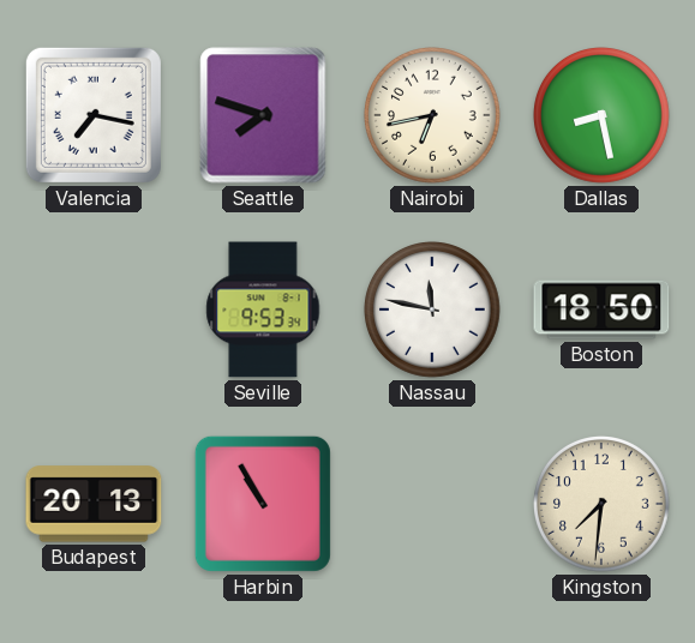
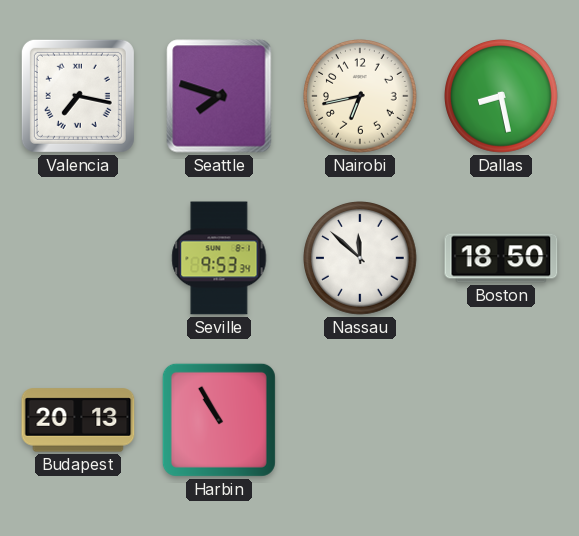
Nassau: 11:47 -> 11:52
Kingston: 7:31 -> none
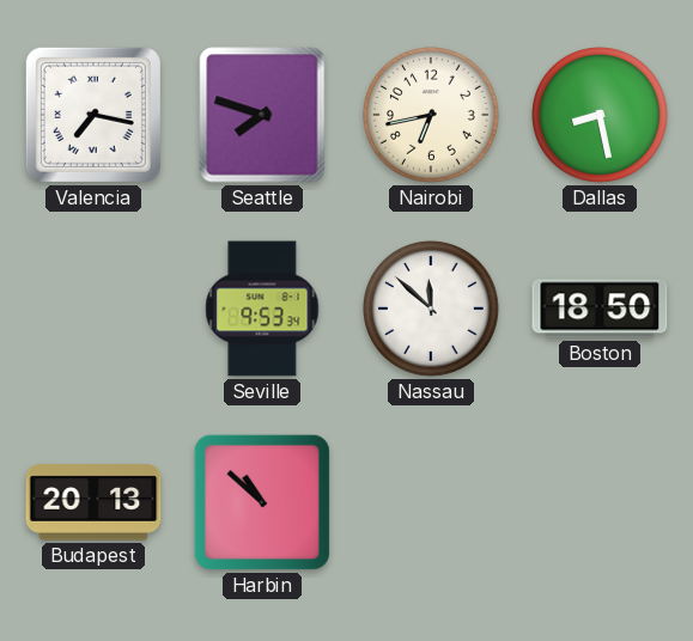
Harbin: 10:55 -> 10:52
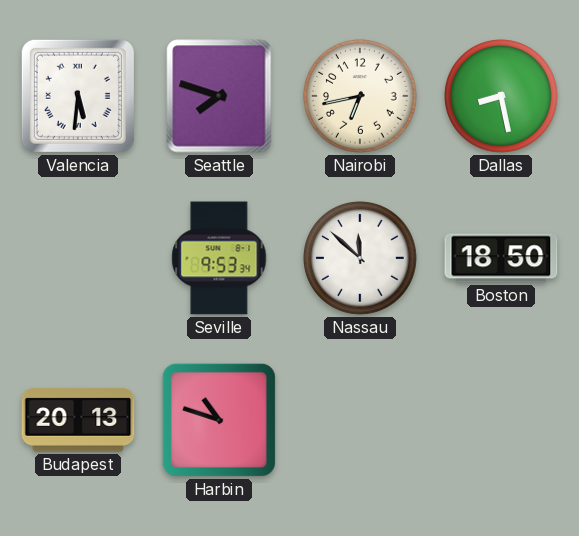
Valencia: 7:17 -> 5:31
Harbin: 10:52 -> 10:48
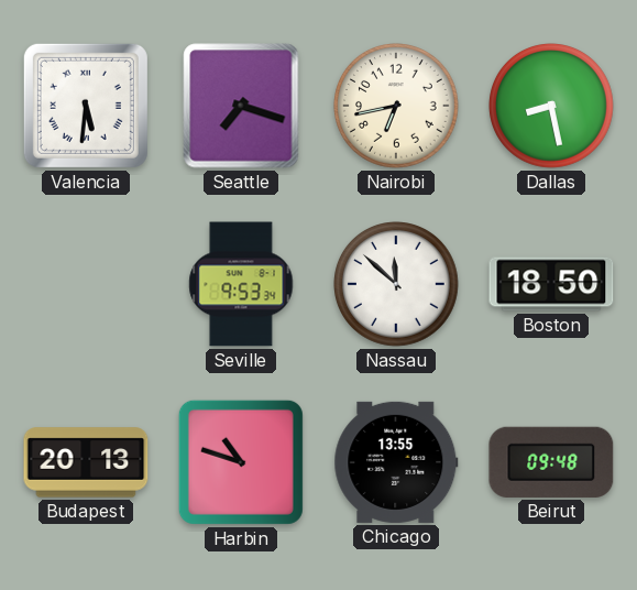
Seattle: 7:48 -> 7:18
Chicago: none -> 13:55
Beirut: none -> 09:48
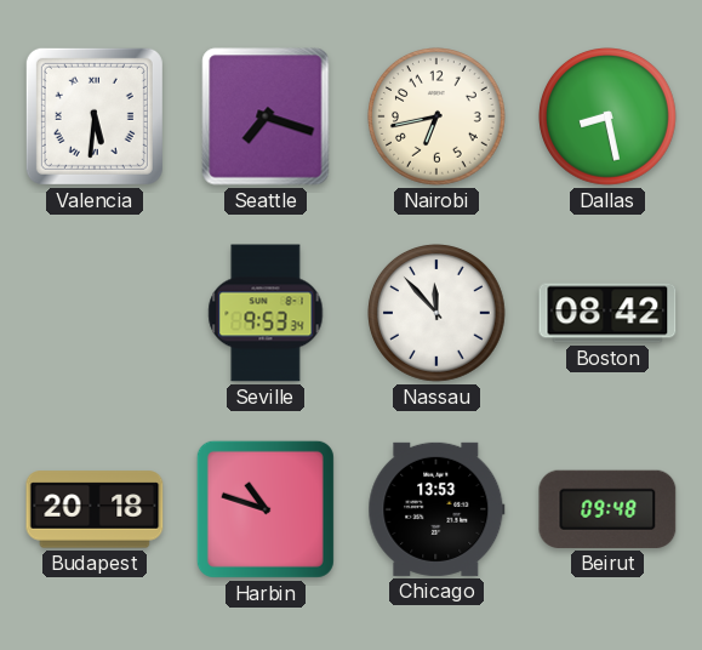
Nassau: 11:52 -> 11:53
Boston: 18:50 -> 08:42
Budapest: 20:13 -> 20:18
Chicago: 13:55 -> 13:53
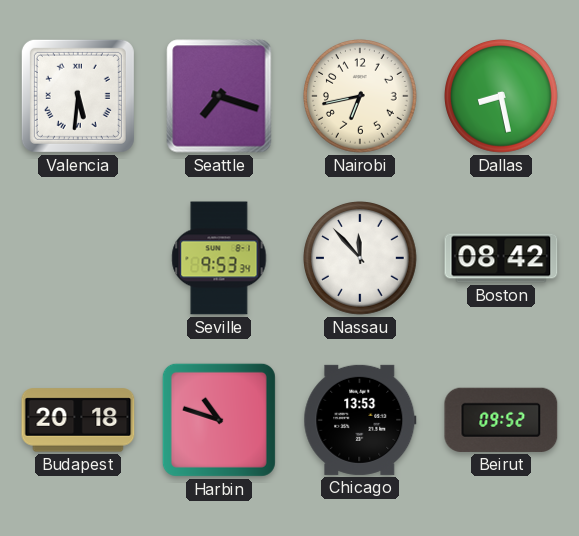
Beirut: 09:48 -> 09:52
